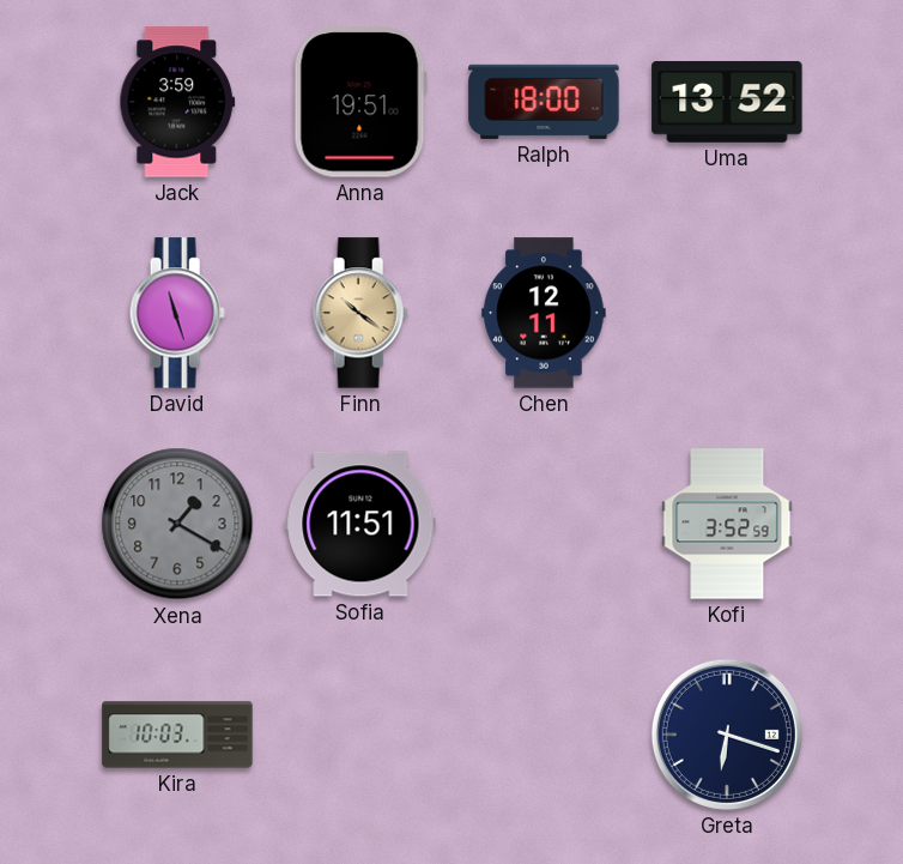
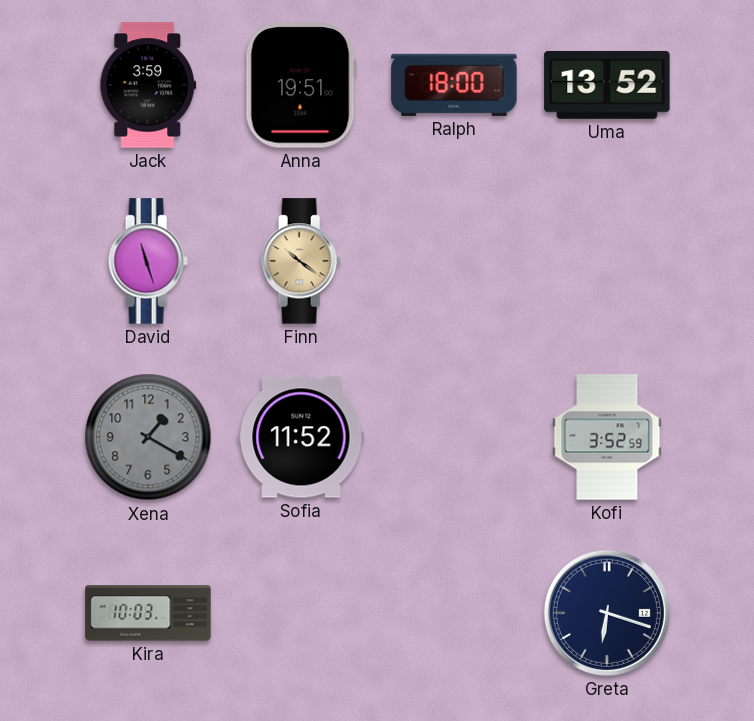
Chen: 12:11 -> none
Sofia: 11:51 -> 11:52
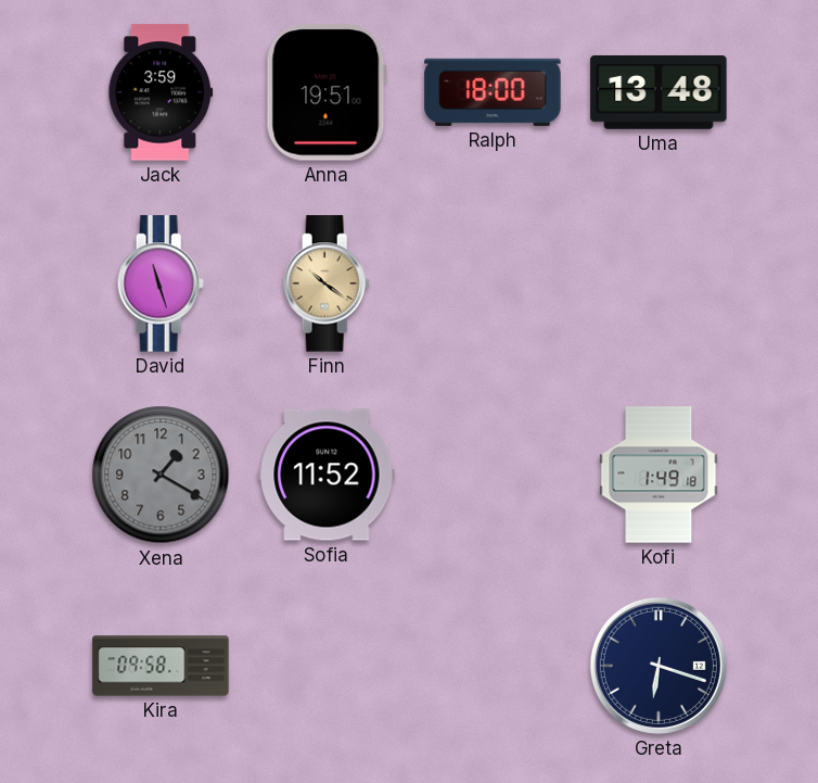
Uma: 13:52 -> 13:48
Kofi: 3:52 -> 1:49
Kira: 10:03 -> 09:58
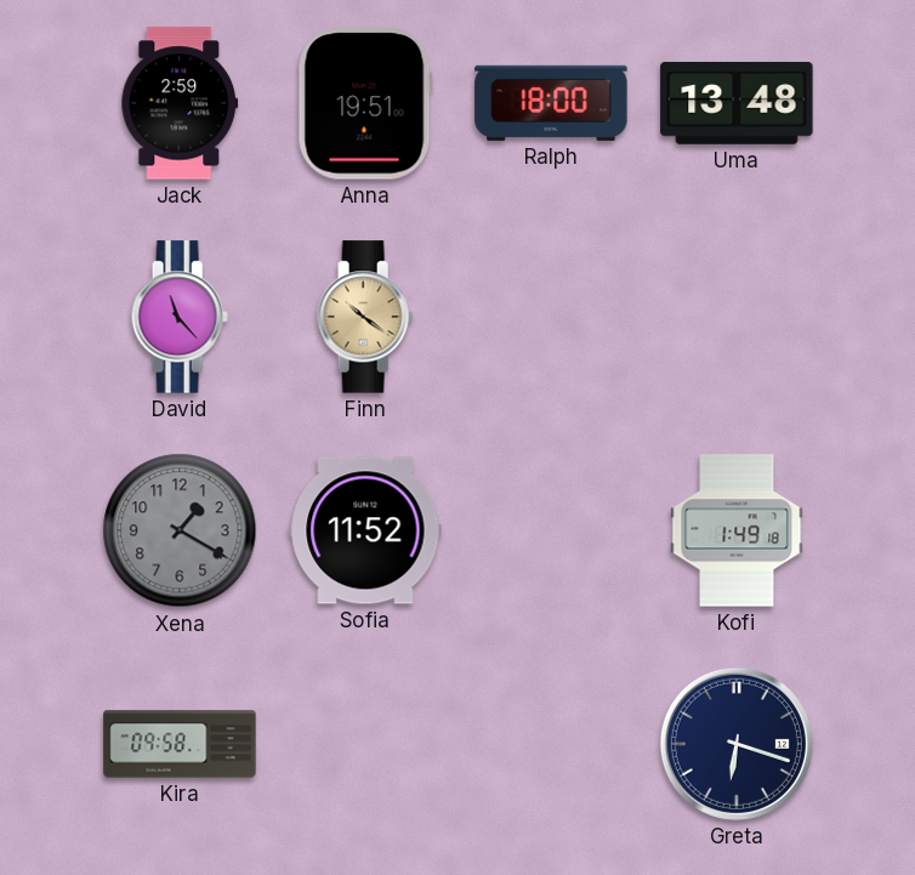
Jack: 3:59 -> 2:59
David: 11:27 -> 11:23
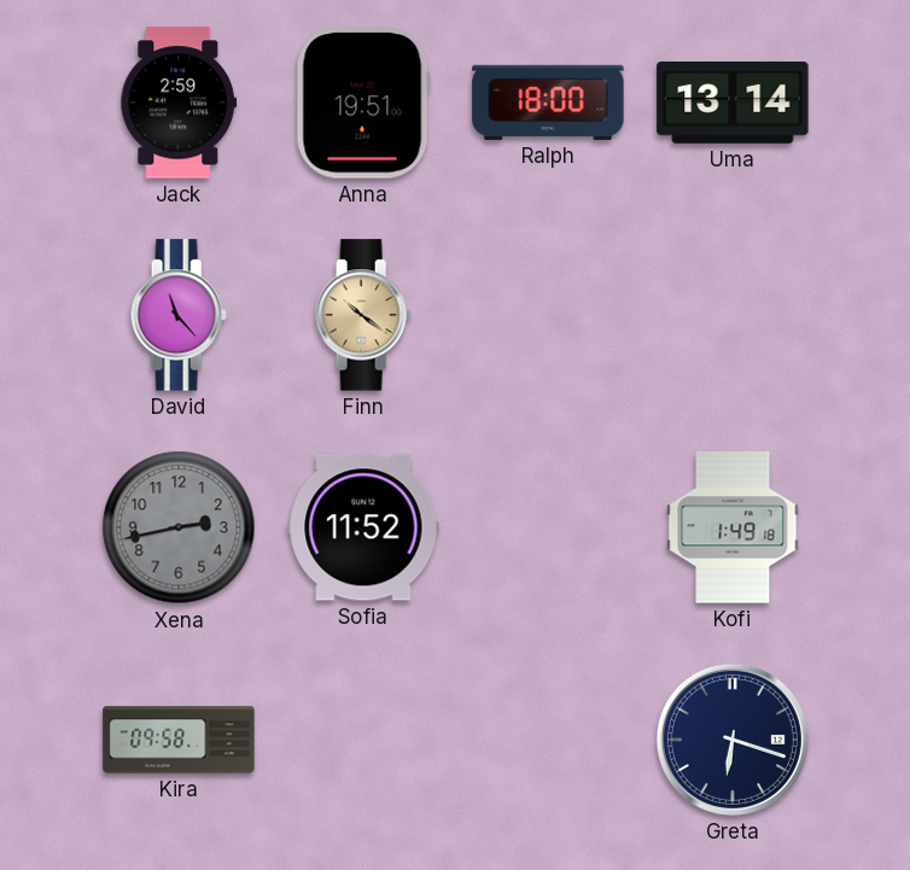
Uma: 13:48 -> 13:14
Xena: 1:20 -> 2:43
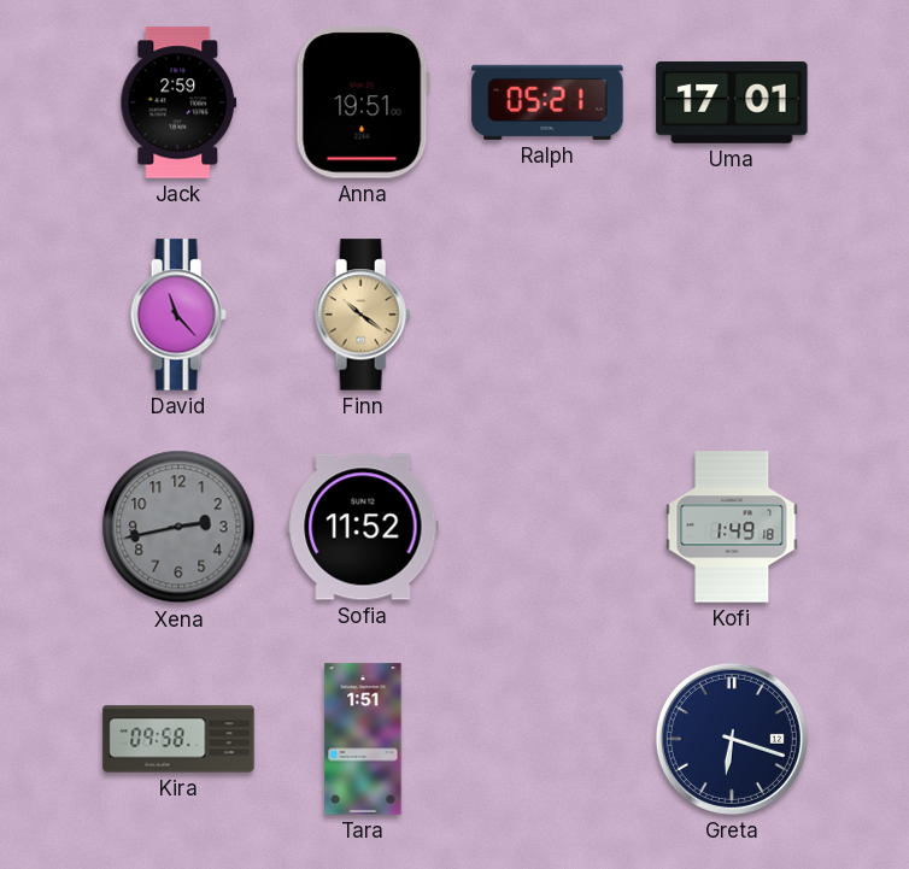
Ralph: 18:00 -> 05:21
Uma: 13:14 -> 17:01
Tara: none -> 1:51
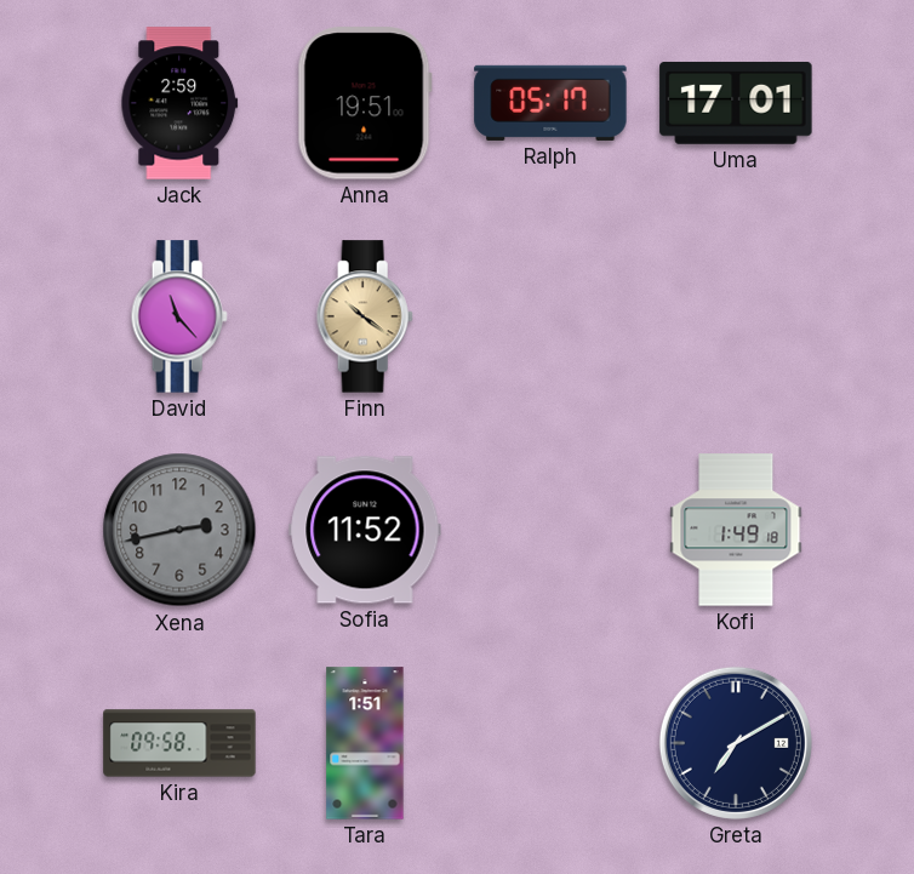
Ralph: 05:21 -> 05:17
Greta: 6:18 -> 7:10
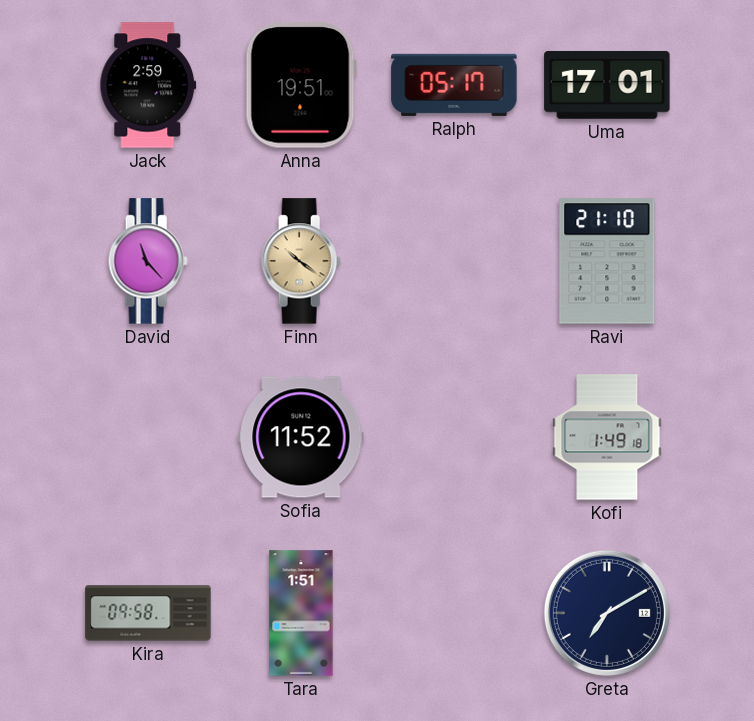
Ravi: none -> 21:10
Xena: 2:43 -> none
